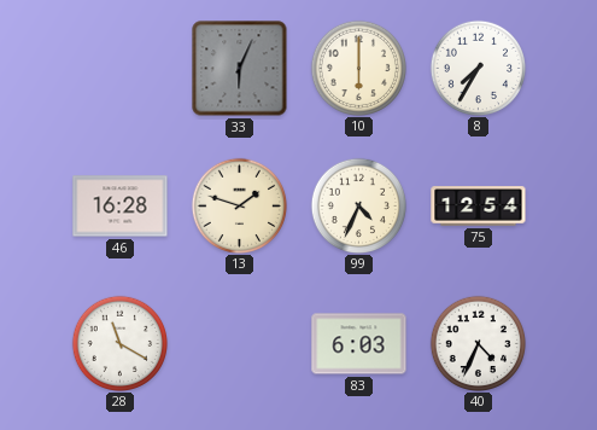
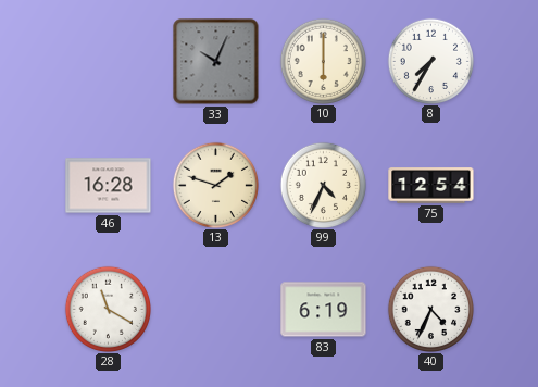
33: 6:04 -> 10:04
83: 6:03 -> 6:19
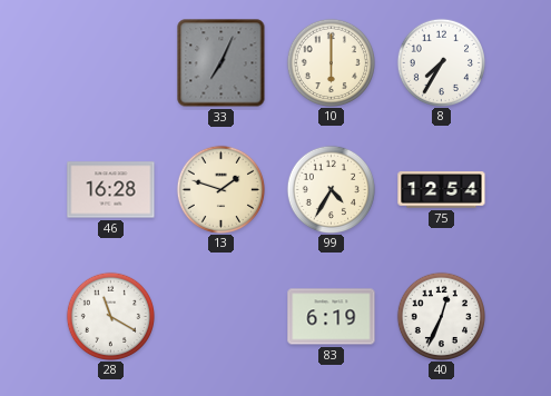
33: 10:04 -> 7:04
99: 4:34 -> 4:35
40: 4:34 -> 12:34
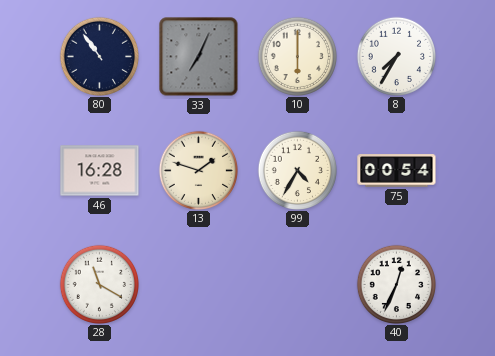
80: none -> 10:54
75: 12:54 -> 00:54
83: 6:19 -> none
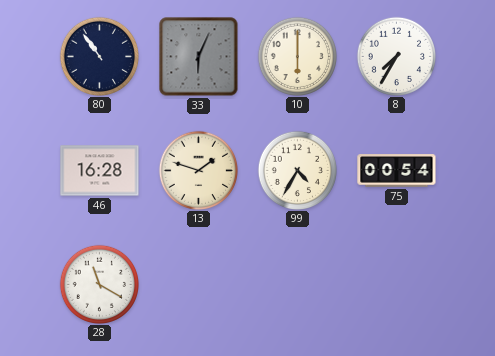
33: 7:04 -> 6:04
40: 12:34 -> none
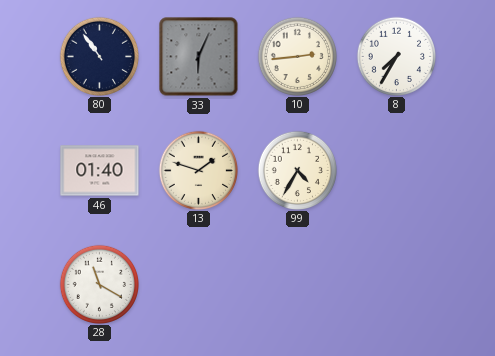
10: 6:00 -> 2:44
46: 16:28 -> 01:40
75: 00:54 -> none
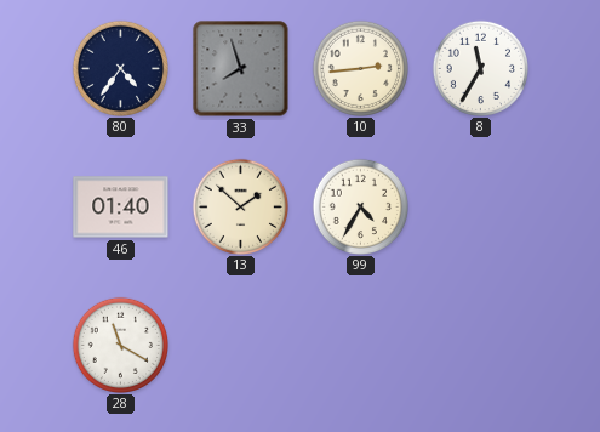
80: 10:54 -> 4:36
33: 6:04 -> 7:57
8: 7:35 -> 11:35
13: 1:48 -> 1:52
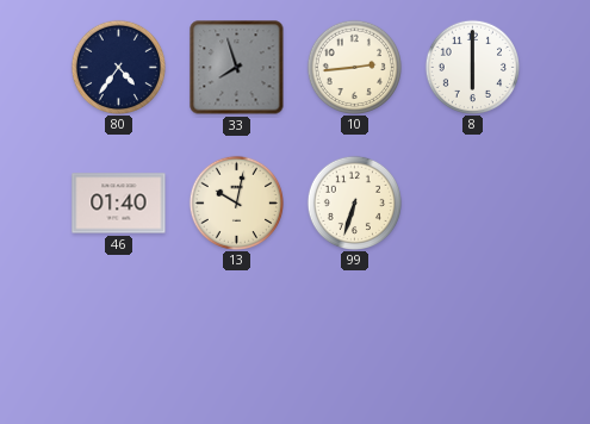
8: 11:35 -> 6:00
13: 1:52 -> 10:02
99: 4:35 -> 6:33
28: 11:20 -> none
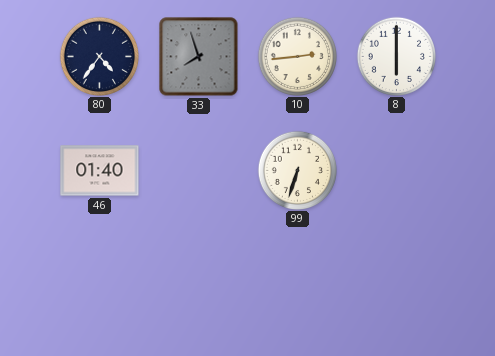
13: 10:02 -> none
